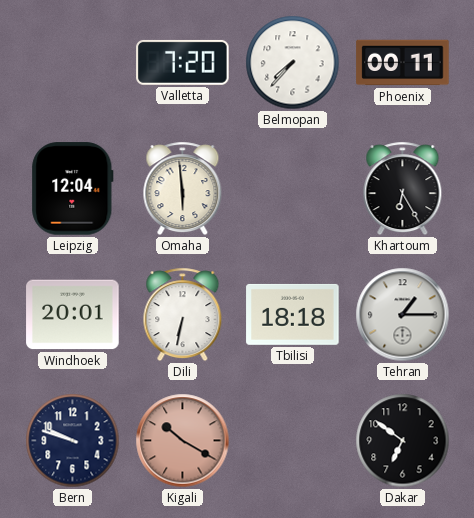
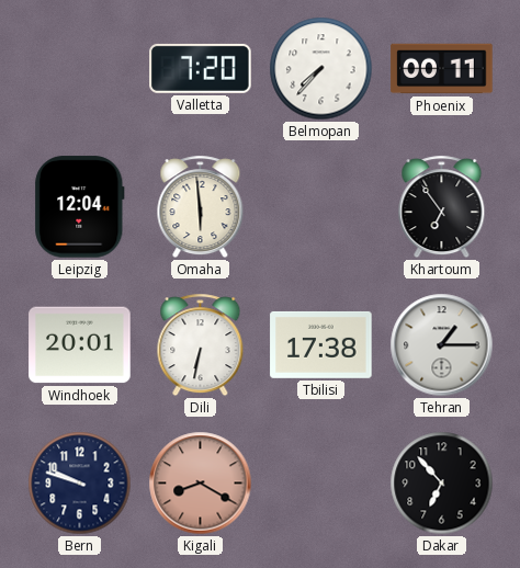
Khartoum: 6:25 -> 6:54
Tbilisi: 18:18 -> 17:38
Kigali: 10:20 -> 8:20
Dakar: 6:51 -> 6:53
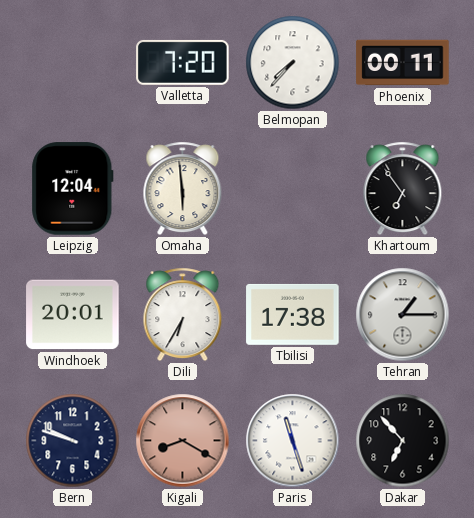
Dili: 6:32 -> 6:35
Paris: none -> 11:27
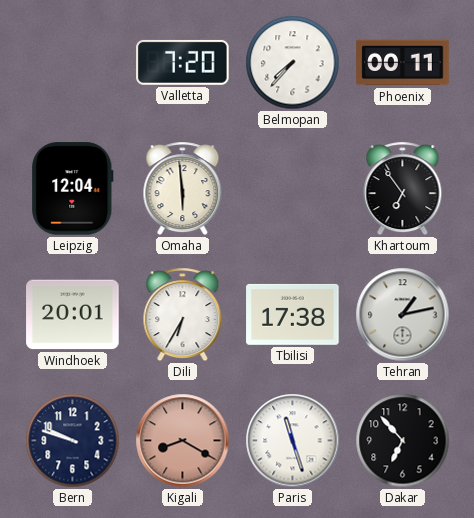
Tehran: 1:15 -> 1:13
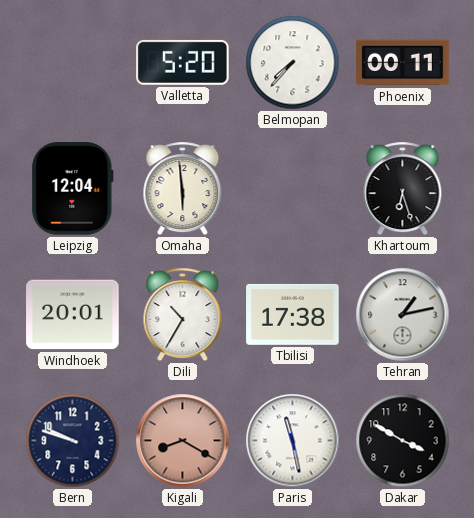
Valletta: 7:20 -> 5:20
Khartoum: 6:54 -> 6:27
Dili: 6:35 -> 10:35
Paris: 11:27 -> 11:28
Dakar: 6:53 -> 3:50
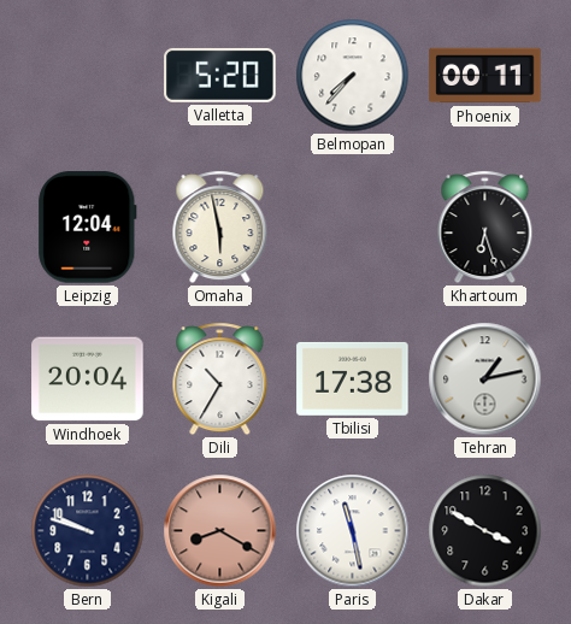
Omaha: 5:59 -> 5:58
Windhoek: 20:01 -> 20:04
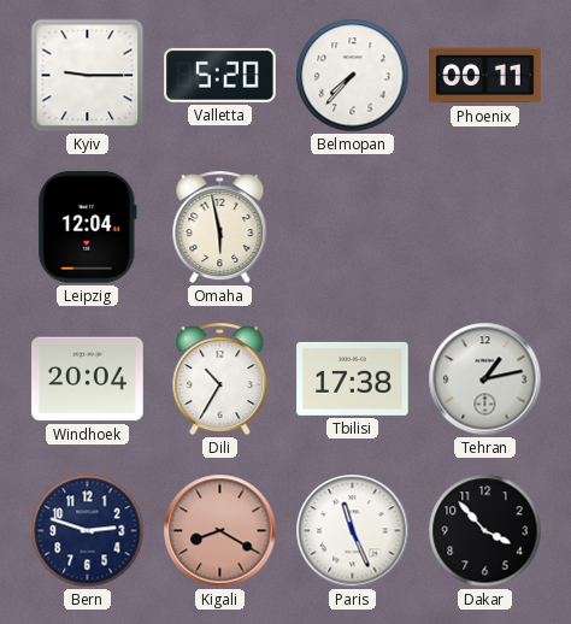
Kyiv: none -> 9:15
Khartoum: 6:27 -> none
Bern: 9:48 -> 2:48
Paris: 11:28 -> 11:26
Dakar: 3:50 -> 3:53
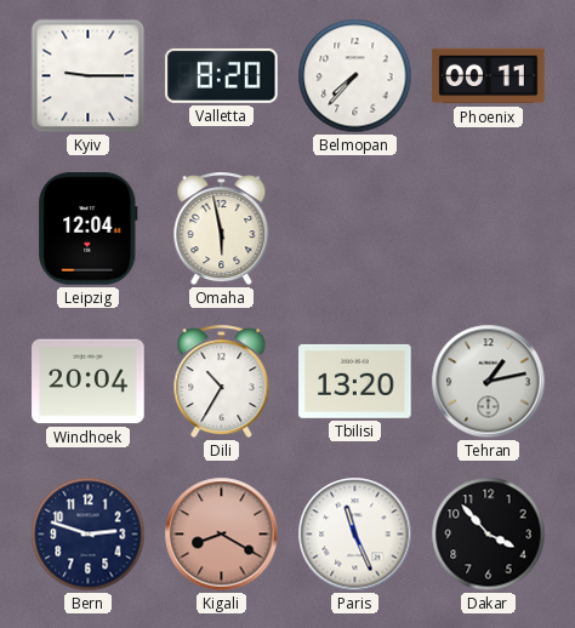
Valletta: 5:20 -> 8:20
Tbilisi: 17:38 -> 13:20
